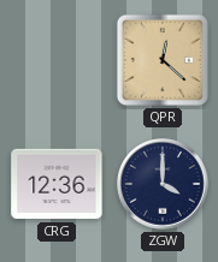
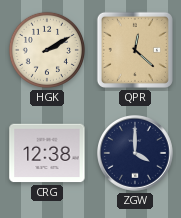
HGK: none -> 2:10
CRG: 12:36 -> 12:38
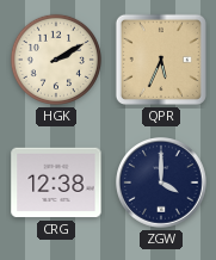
QPR: 12:22 -> 5:34
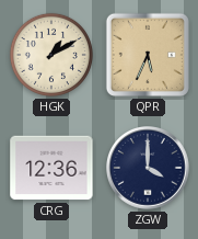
HGK: 2:10 -> 1:10
CRG: 12:38 -> 12:36
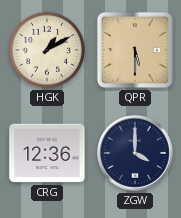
QPR: 5:34 -> 5:30
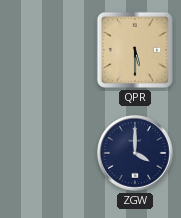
HGK: 1:10 -> none
CRG: 12:36 -> none
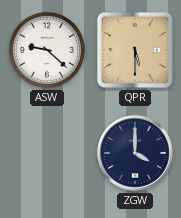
ASW: none -> 9:22
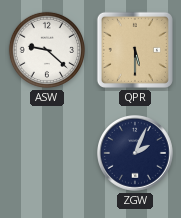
ZGW: 4:00 -> 2:04
